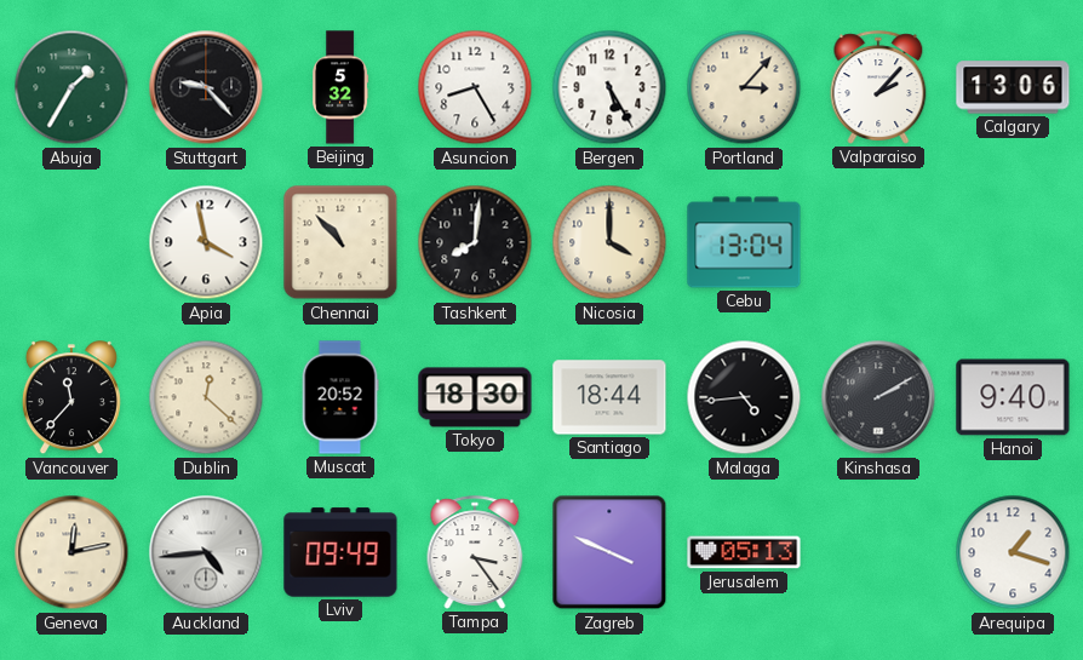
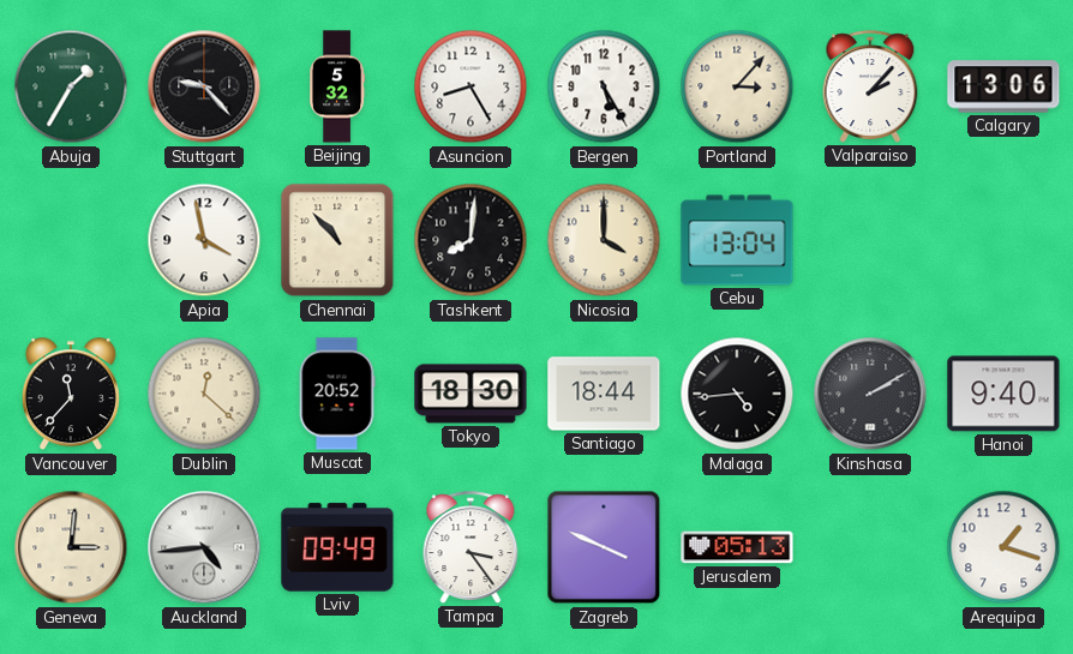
Geneva: 12:13 -> 3:01
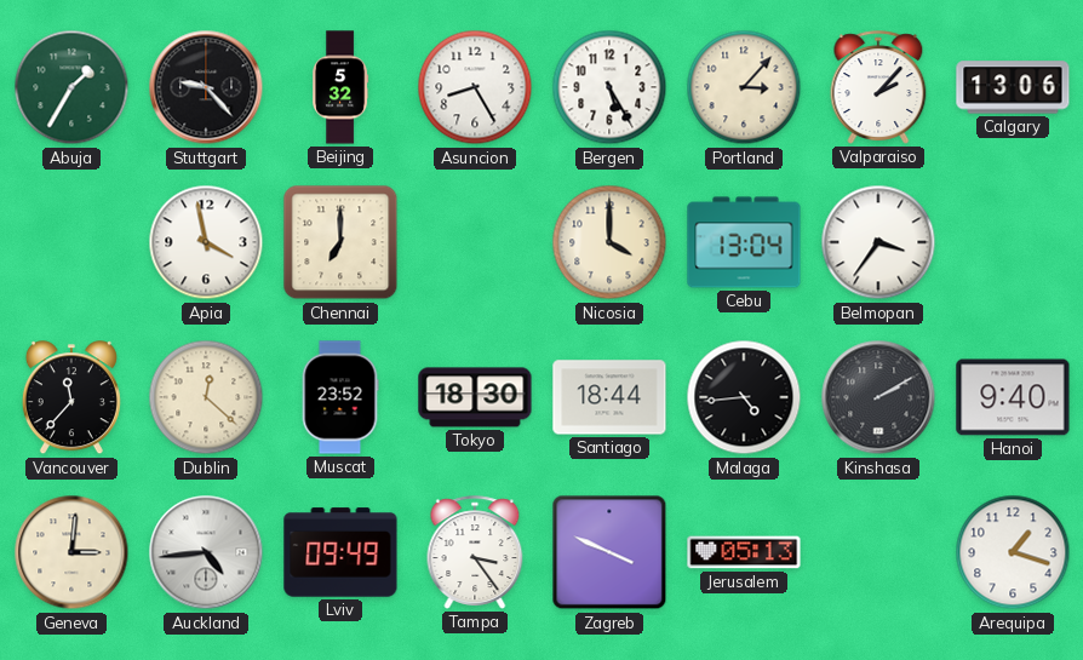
Chennai: 10:53 -> 7:00
Tashkent: 8:01 -> none
Belmopan: none -> 3:36
Muscat: 20:52 -> 23:52
